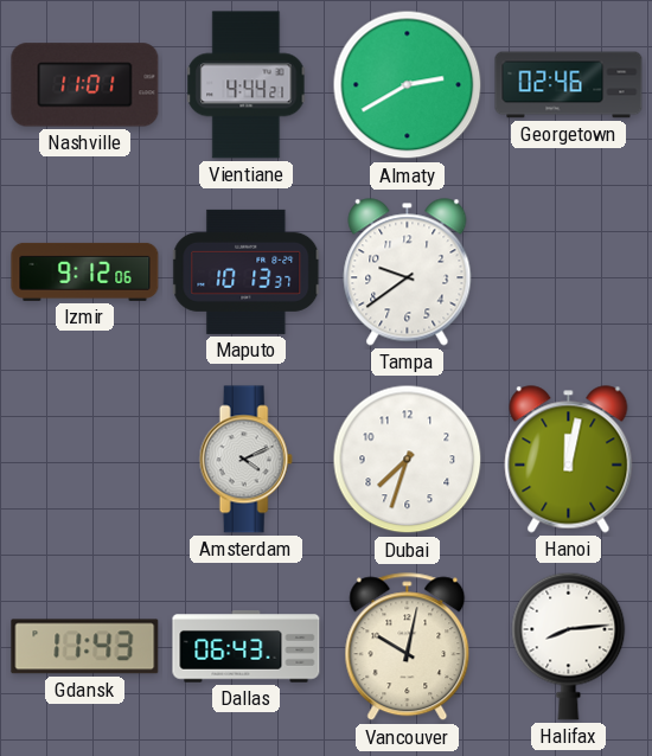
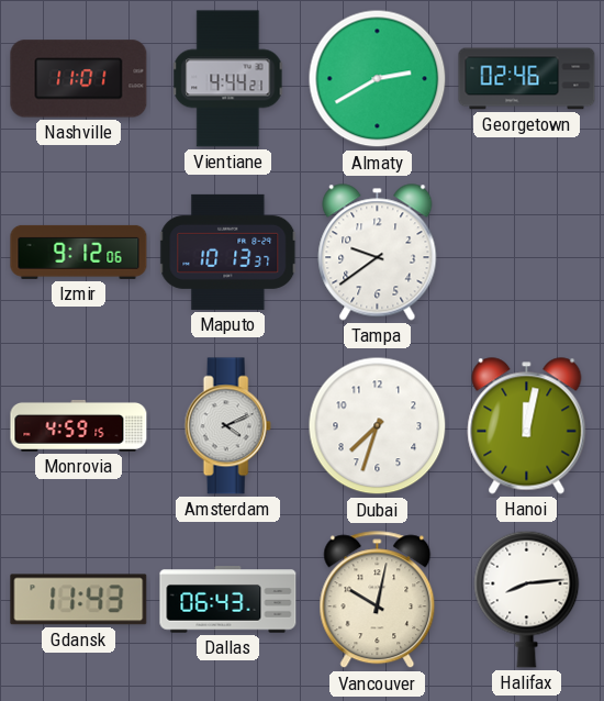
Monrovia: none -> 4:59
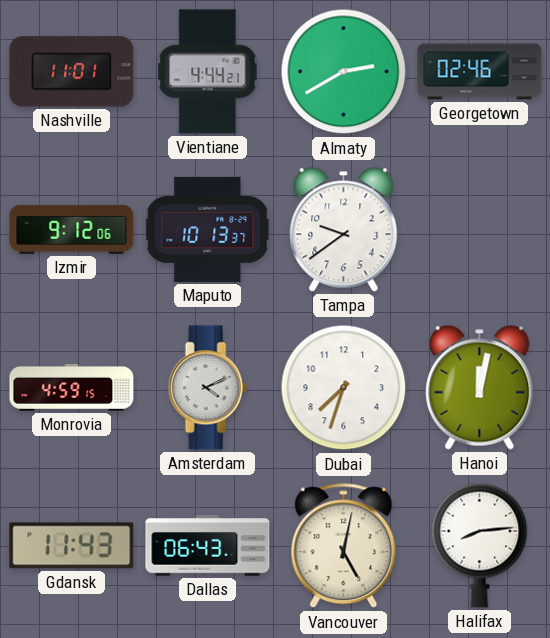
Vancouver: 10:02 -> 5:02
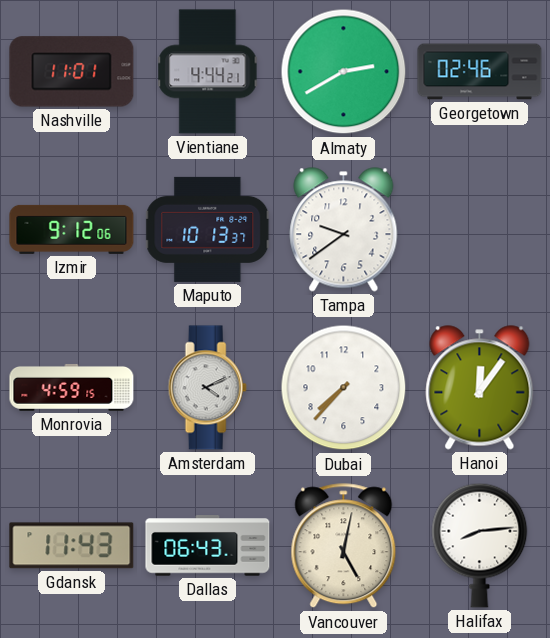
Dubai: 7:33 -> 7:37
Hanoi: 12:02 -> 12:06
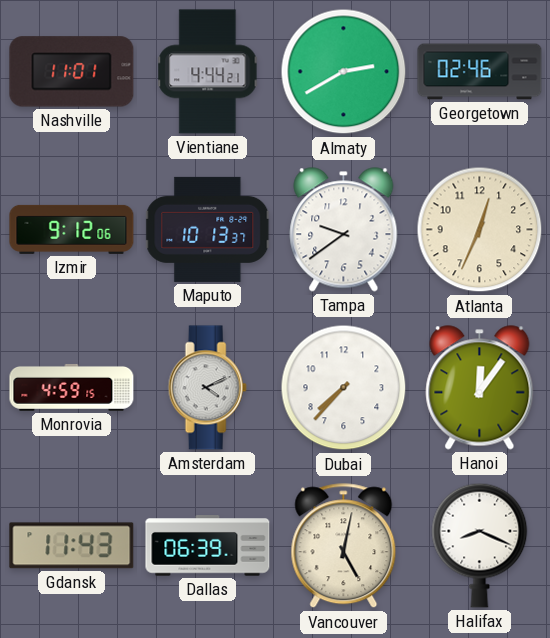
Atlanta: none -> 12:34
Dallas: 06:43 -> 06:39
Halifax: 8:14 -> 8:19
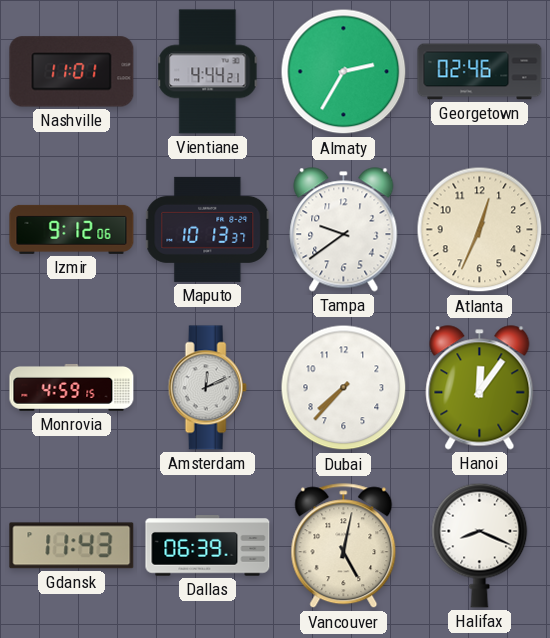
Almaty: 2:40 -> 2:35
Amsterdam: 4:11 -> 12:11
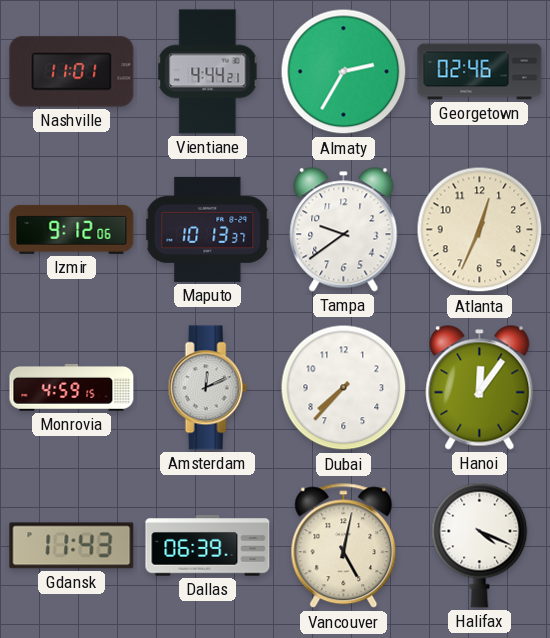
Halifax: 8:19 -> 4:19
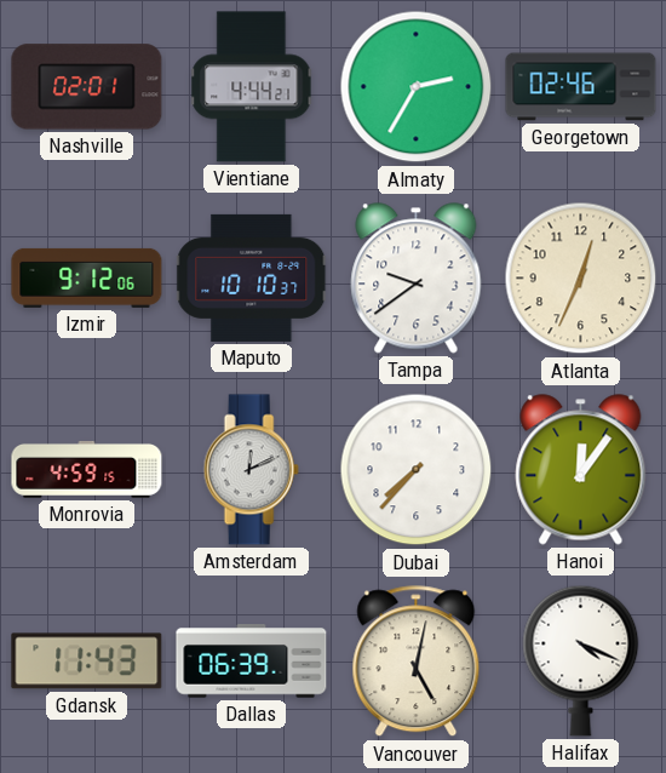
Nashville: 11:01 -> 02:01
Maputo: 10:13 -> 10:10
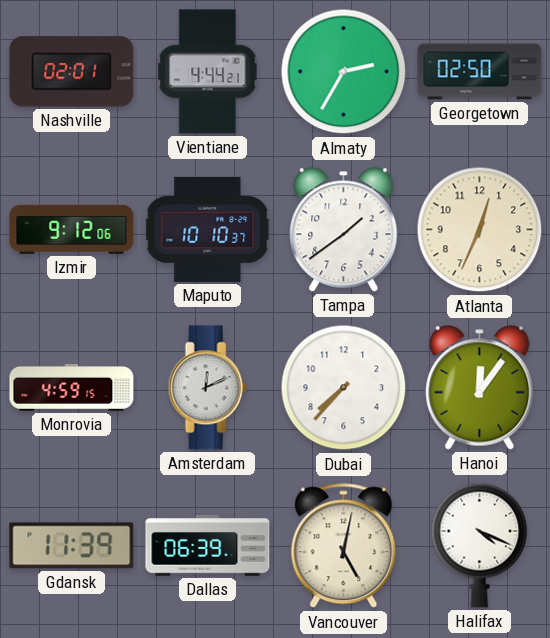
Georgetown: 02:46 -> 02:50
Tampa: 9:39 -> 1:39
Gdansk: 11:43 -> 11:39
